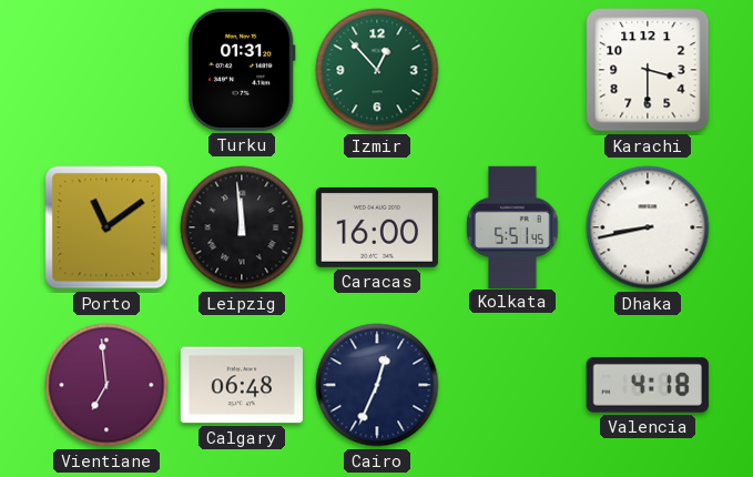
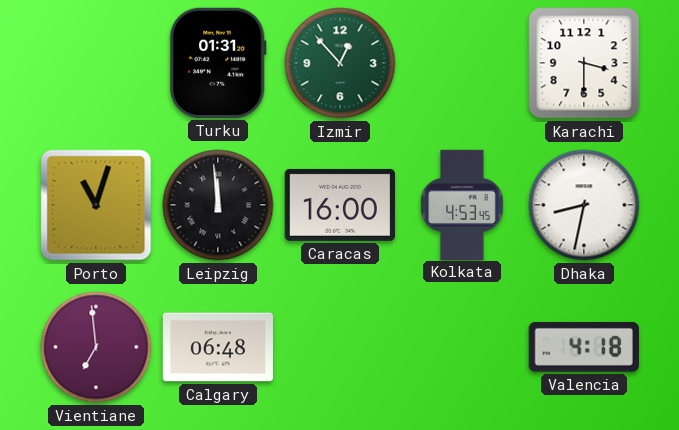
Porto: 11:09 -> 11:03
Kolkata: 5:51 -> 4:53
Dhaka: 8:43 -> 8:32
Cairo: 12:34 -> none
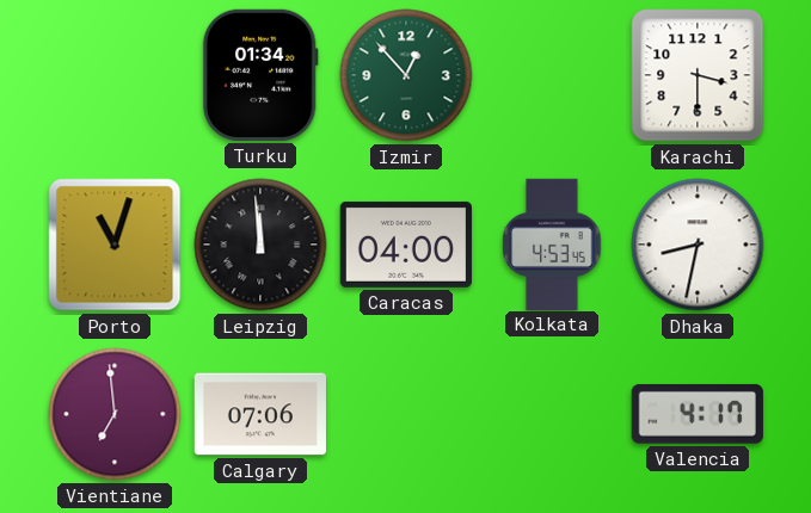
Turku: 01:31 -> 01:34
Caracas: 16:00 -> 04:00
Calgary: 06:48 -> 07:06
Valencia: 4:18 -> 4:17
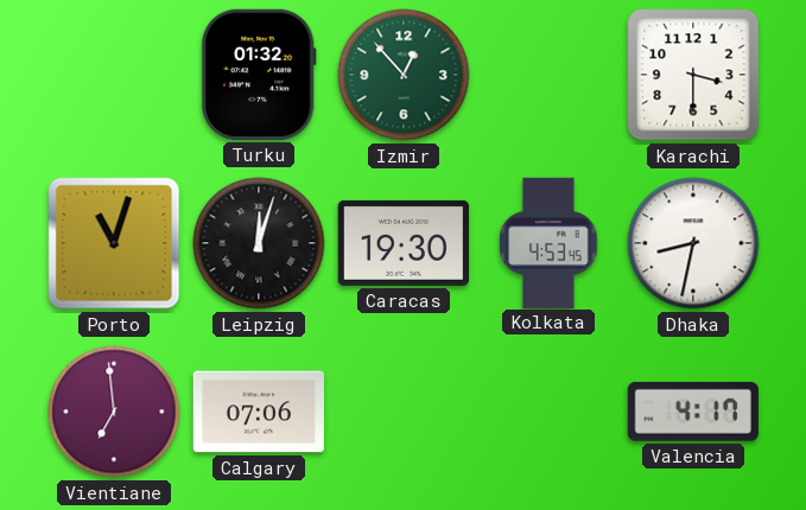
Turku: 01:34 -> 01:32
Leipzig: 11:59 -> 12:03
Caracas: 04:00 -> 19:30
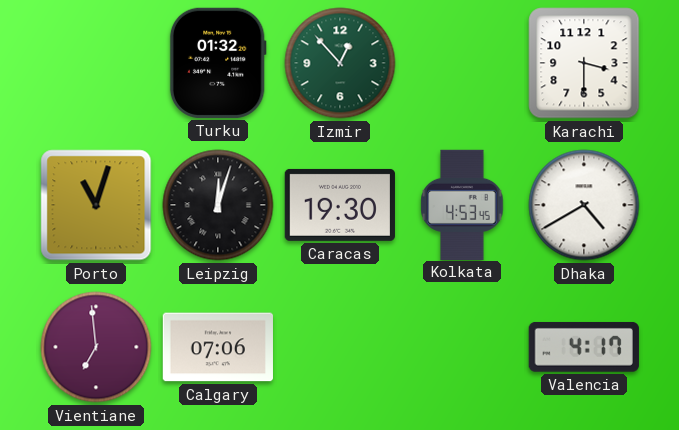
Dhaka: 8:32 -> 4:40
